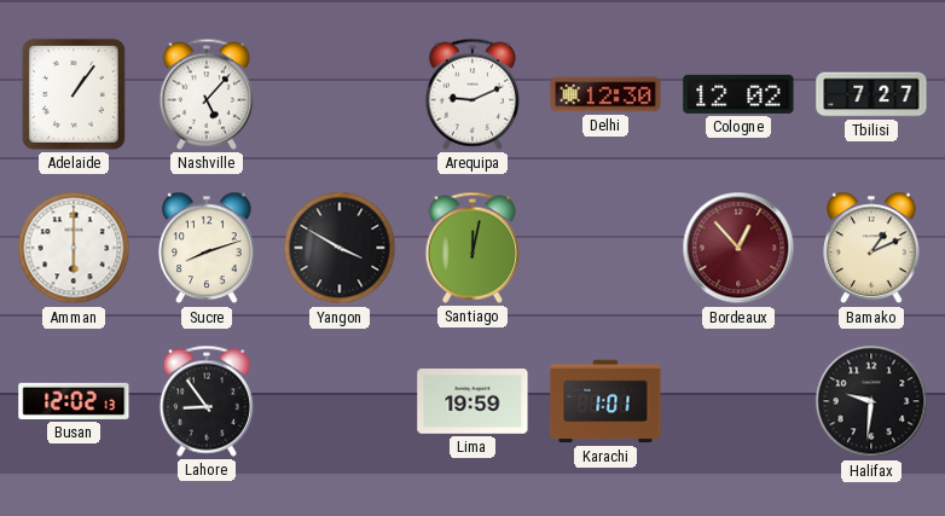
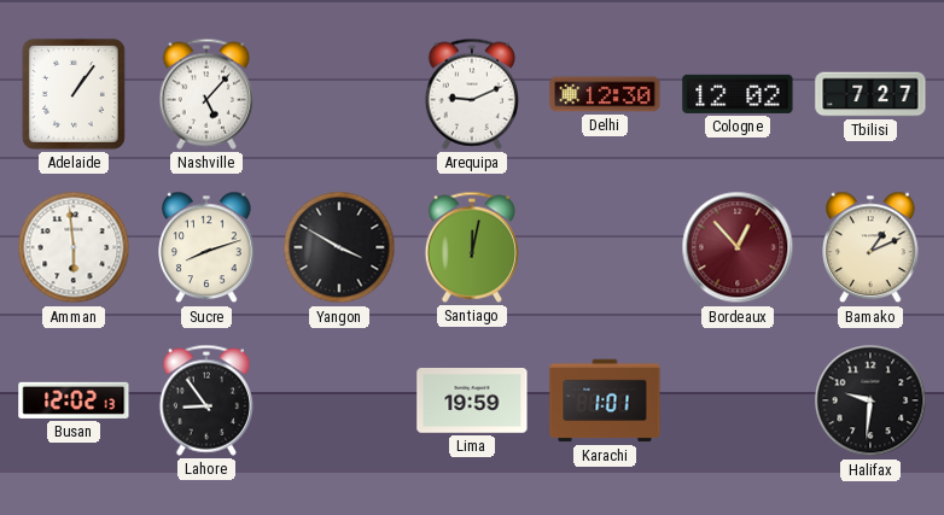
Amman: 6:00 -> 5:59
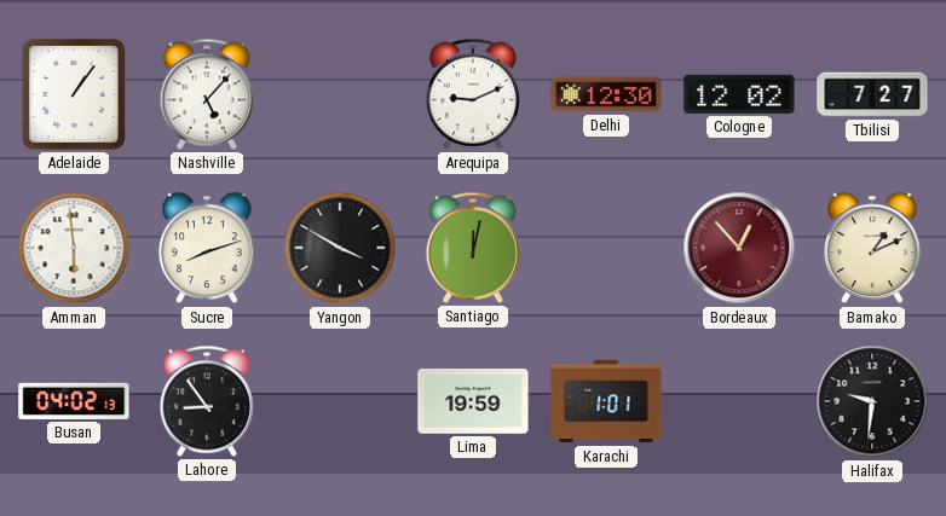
Busan: 12:02 -> 04:02
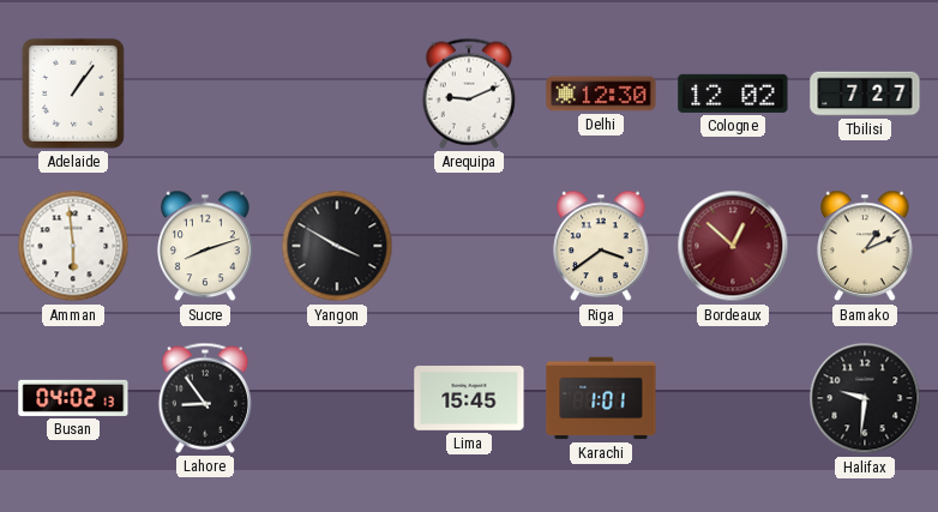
Nashville: 5:07 -> none
Santiago: 12:02 -> none
Riga: none -> 3:39
Bordeaux: 12:53 -> 12:52
Lima: 19:59 -> 15:45
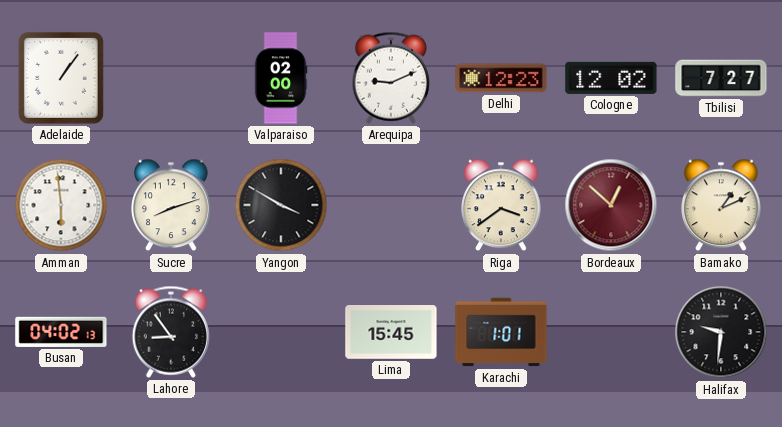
Valparaiso: none -> 02:00
Delhi: 12:30 -> 12:23
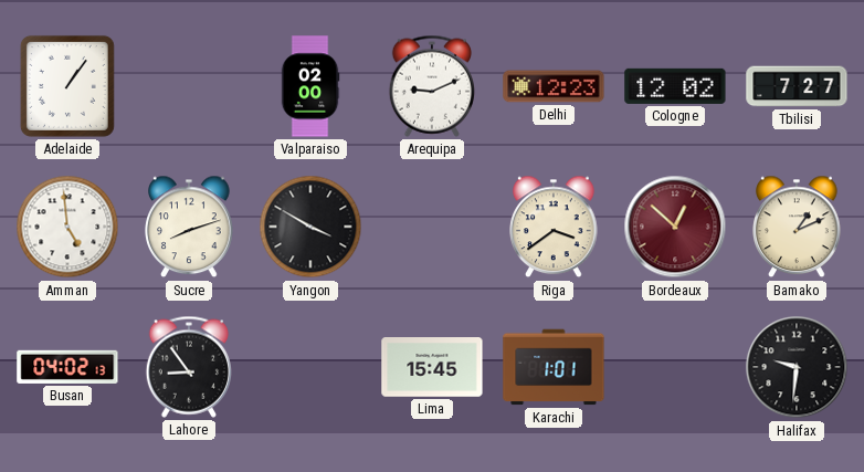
Amman: 5:59 -> 4:59
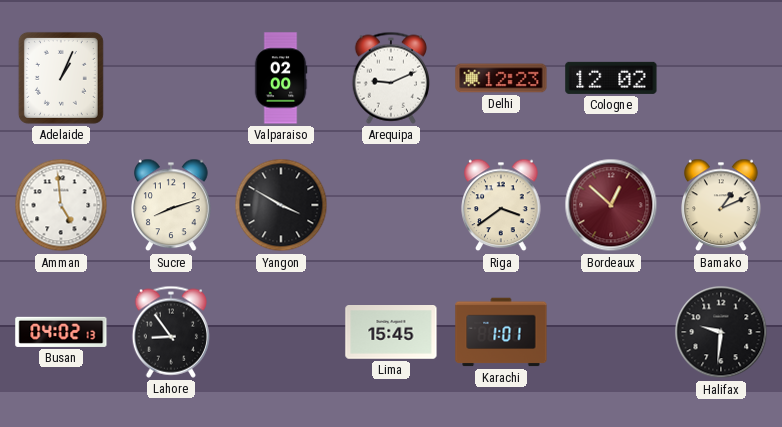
Adelaide: 1:06 -> 1:04
Tbilisi: 7:27 -> none
